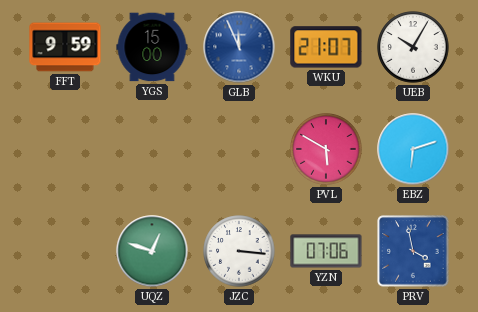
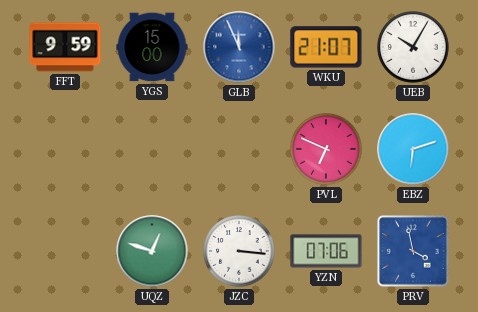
PVL: 5:50 -> 6:49
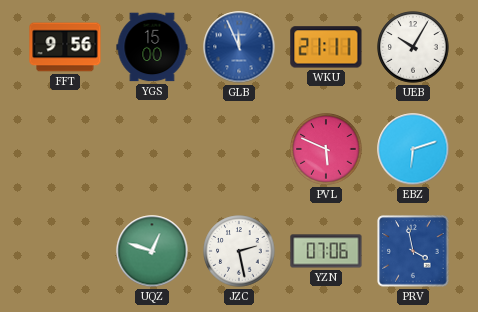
FFT: 9:59 -> 9:56
WKU: 21:07 -> 21:11
PVL: 6:49 -> 5:49
JZC: 3:16 -> 2:28
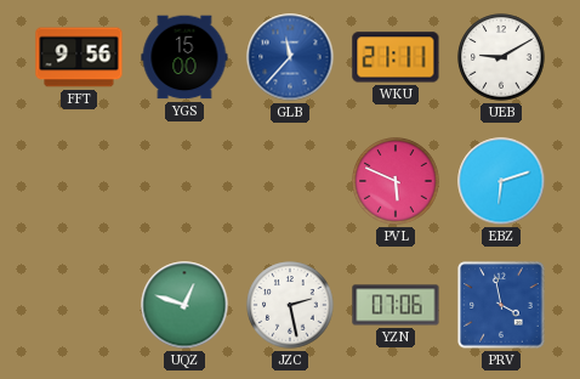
GLB: 11:56 -> 11:37
UEB: 10:05 -> 9:10
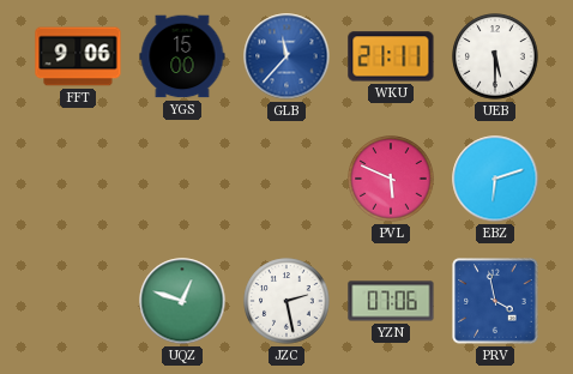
FFT: 9:56 -> 9:06
UEB: 9:10 -> 5:30
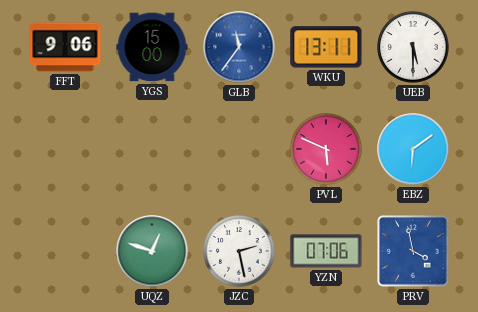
GLB: 11:37 -> 11:36
WKU: 21:11 -> 13:11
EBZ: 6:12 -> 6:09
